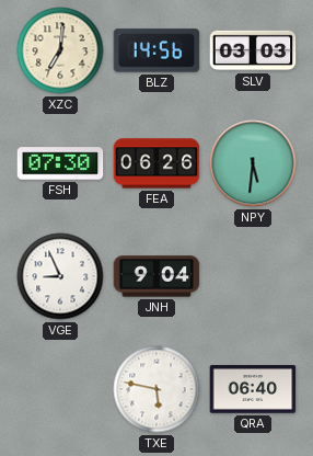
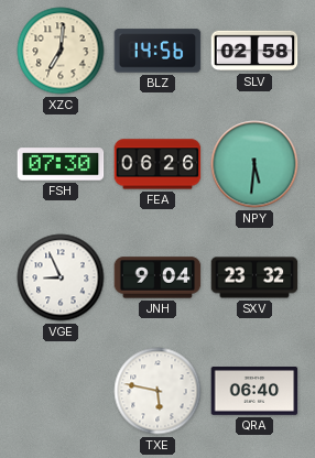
SLV: 03:03 -> 02:58
SXV: none -> 23:32
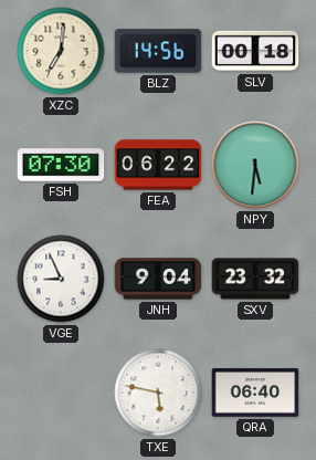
SLV: 02:58 -> 00:18
FEA: 06:26 -> 06:22
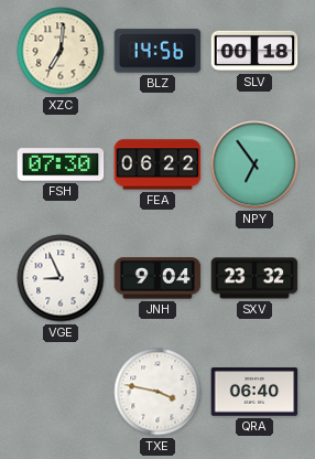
NPY: 5:31 -> 6:54
TXE: 5:47 -> 3:47
